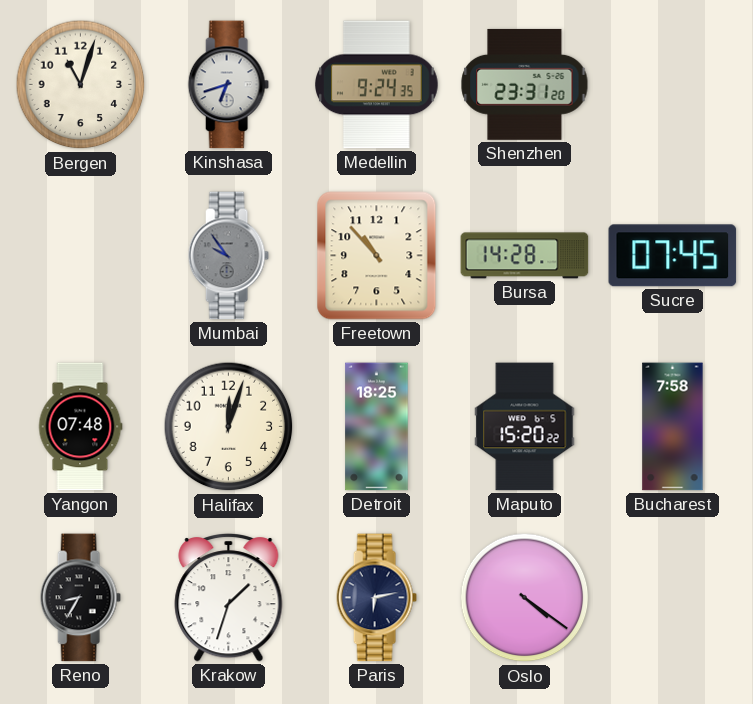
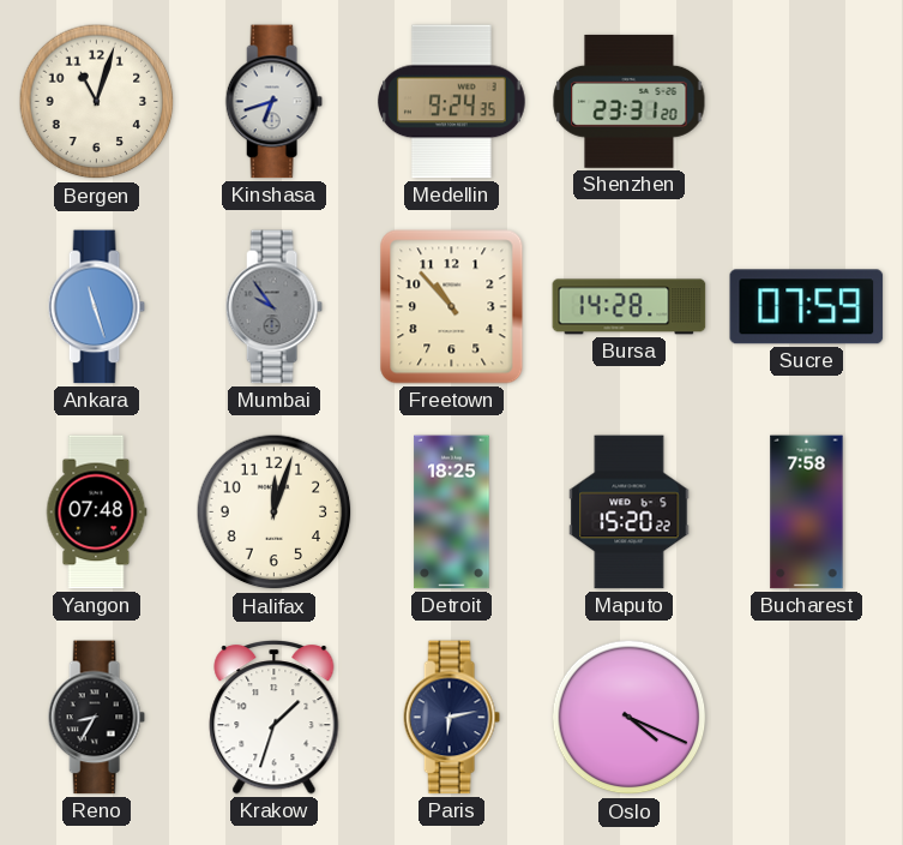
Ankara: none -> 11:27
Sucre: 07:45 -> 07:59
Oslo: 4:21 -> 4:19
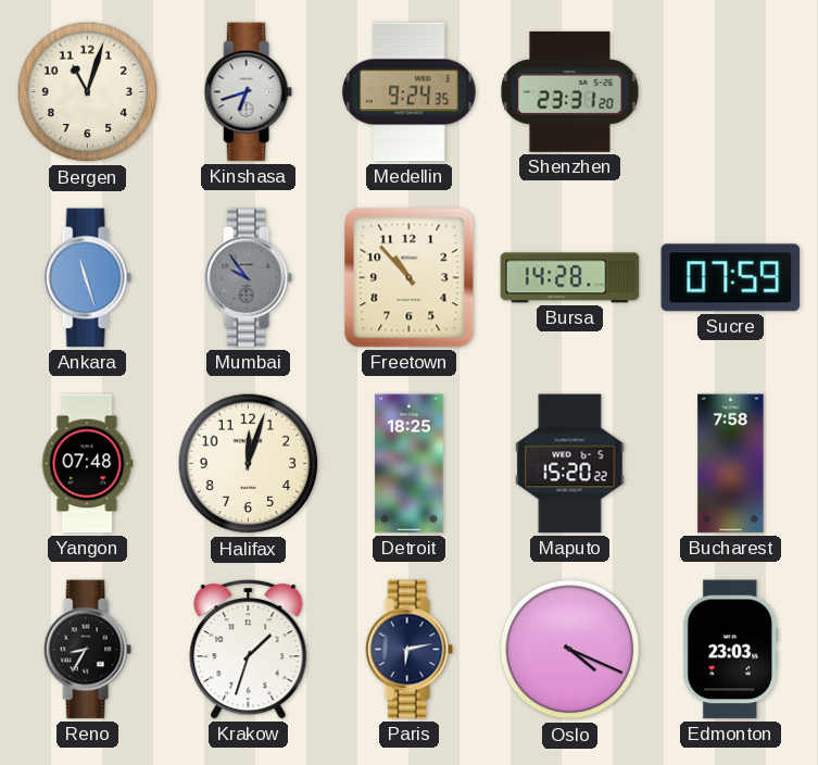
Edmonton: none -> 23:03
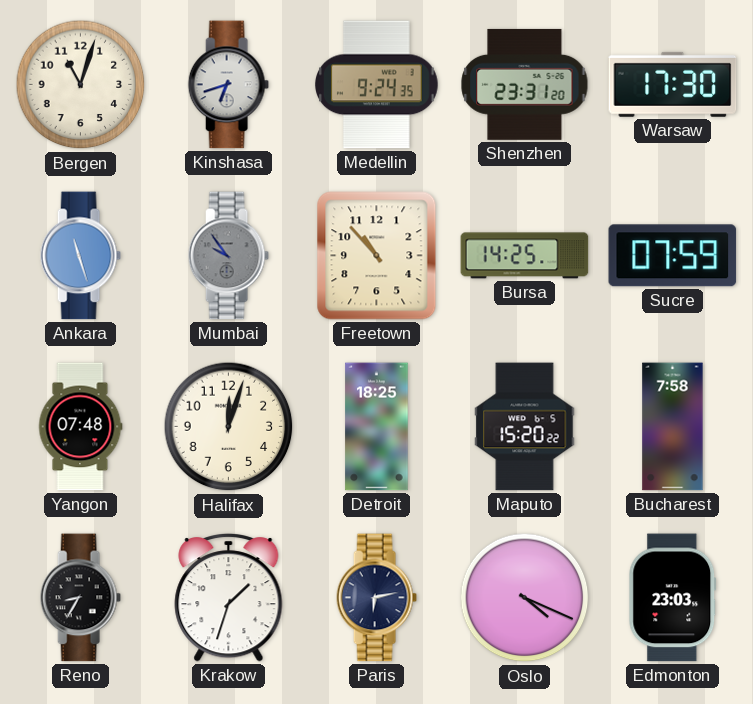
Warsaw: none -> 17:30
Bursa: 14:28 -> 14:25
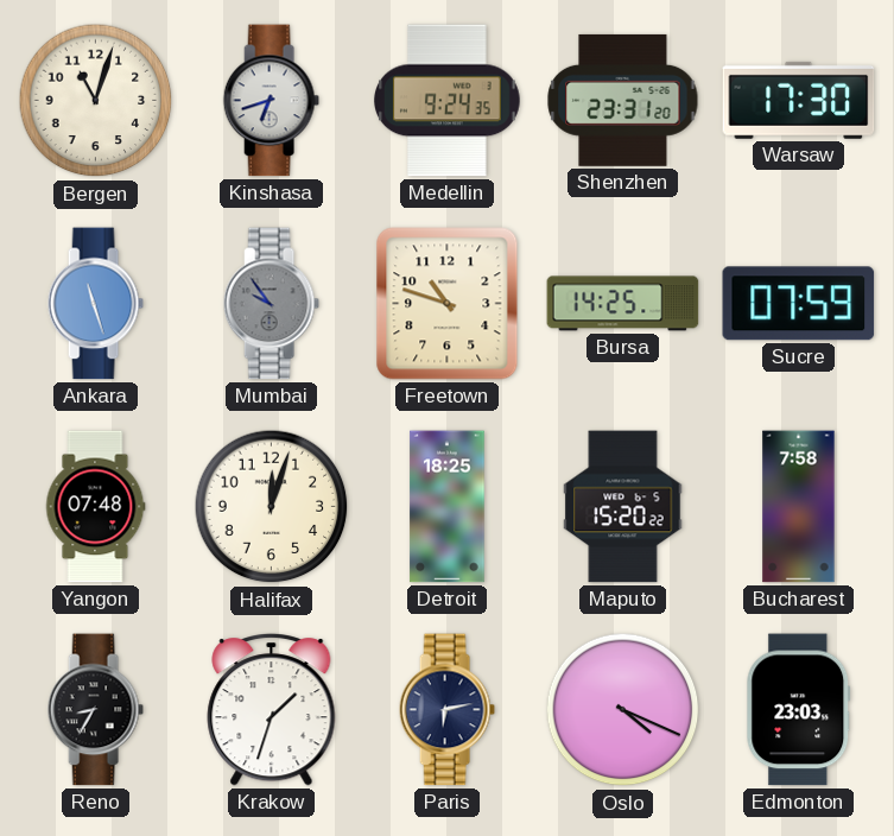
Freetown: 10:53 -> 10:48
